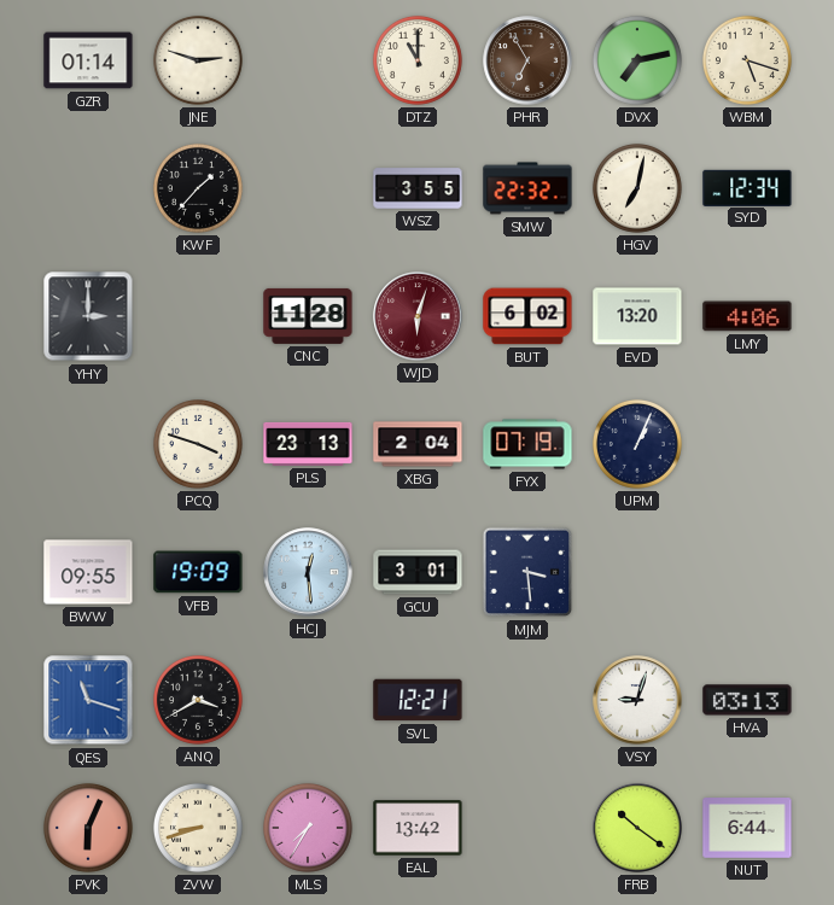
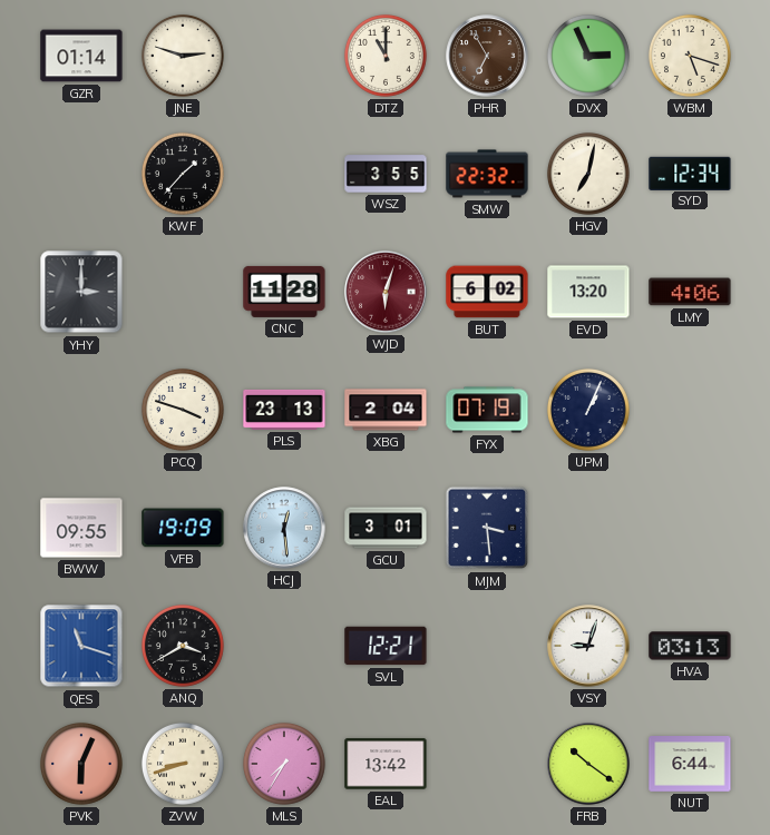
DVX: 7:13 -> 2:56
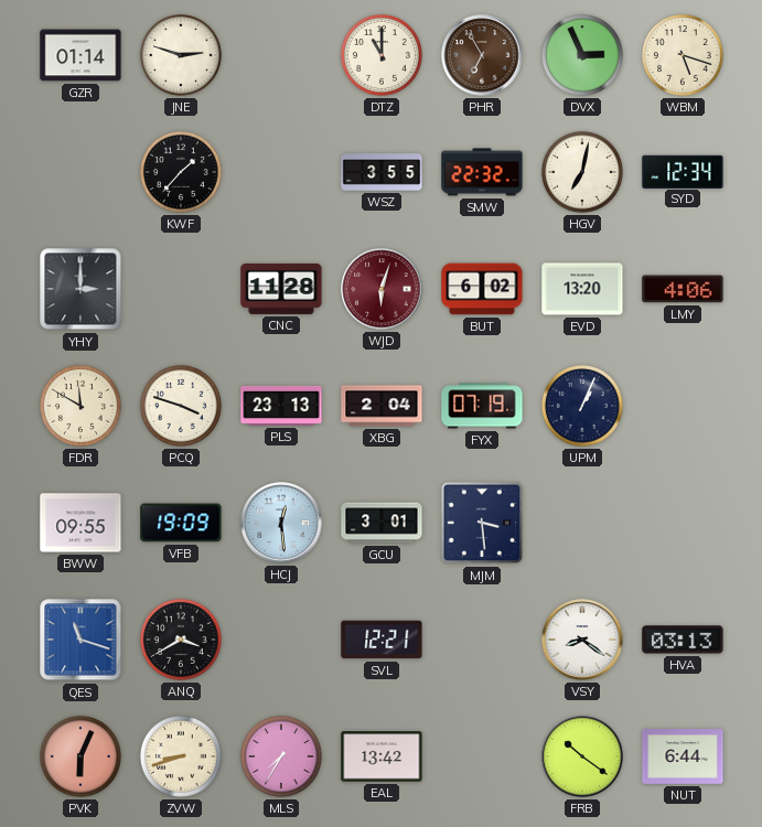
FDR: none -> 11:50
VSY: 9:03 -> 8:21
